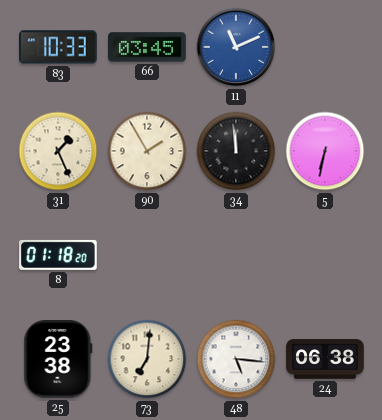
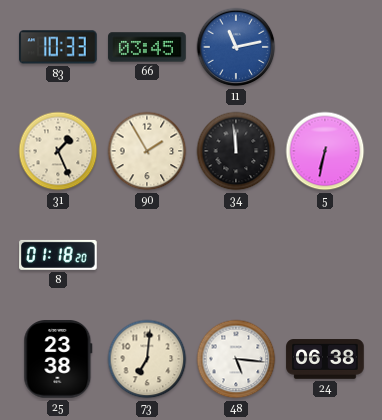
11: 11:11 -> 11:13
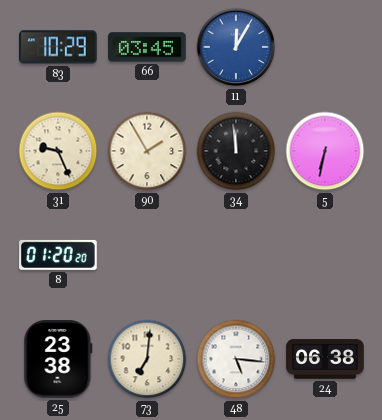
83: 10:33 -> 10:29
11: 11:13 -> 12:05
31: 1:26 -> 9:26
8: 01:18 -> 01:20
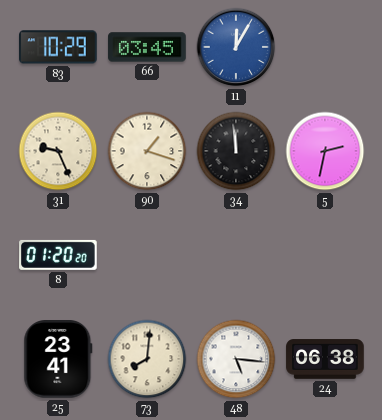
90: 1:55 -> 1:18
5: 6:32 -> 2:32
25: 23:38 -> 23:41
73: 7:01 -> 8:01
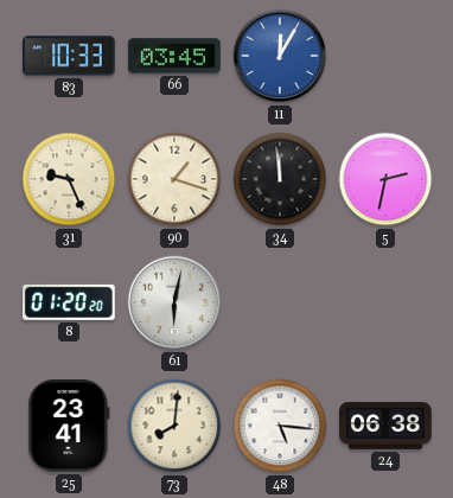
83: 10:29 -> 10:33
61: none -> 6:02
